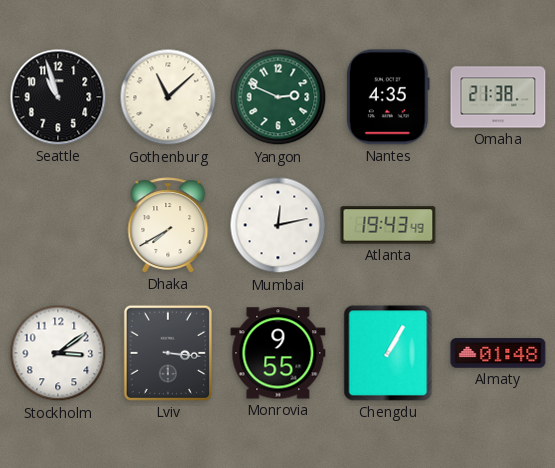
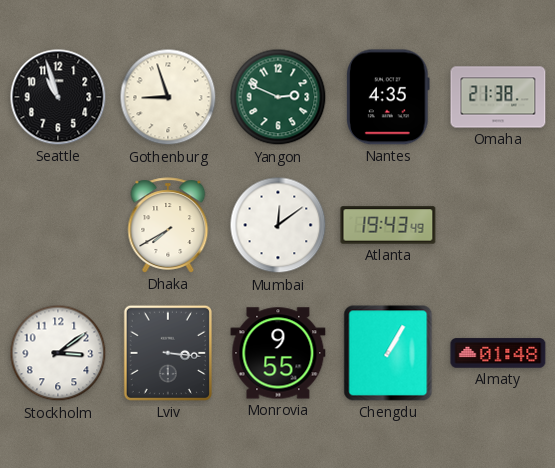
Gothenburg: 11:08 -> 8:57
Mumbai: 12:13 -> 12:09
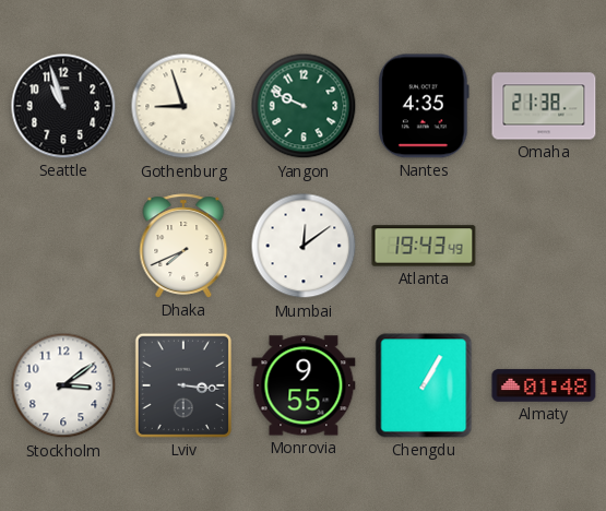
Yangon: 2:49 -> 9:49
Dhaka: 7:40 -> 7:41
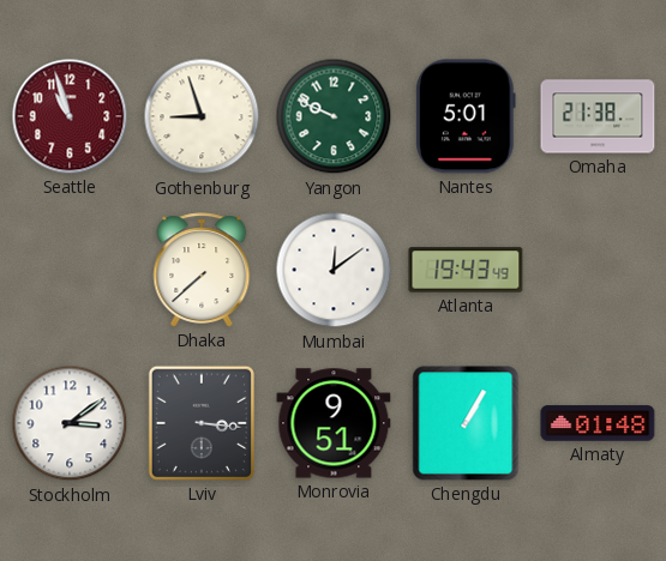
Seattle dial: black -> burgundy
Nantes: 4:35 -> 5:01
Dhaka: 7:41 -> 7:38
Monrovia: 9:55 -> 9:51
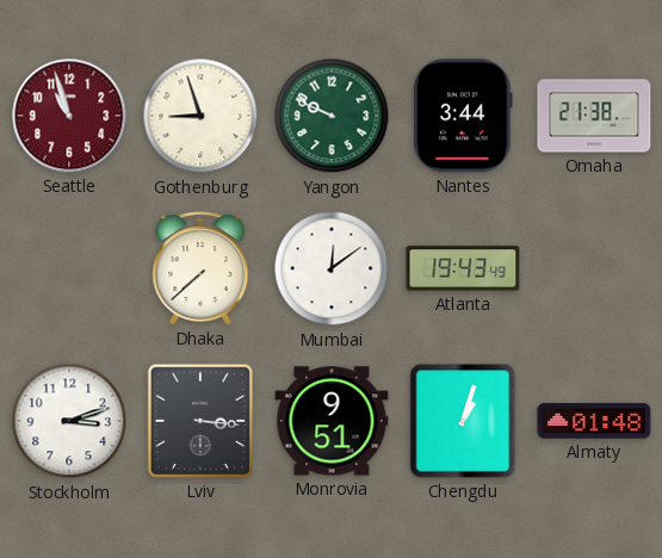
Nantes: 5:01 -> 3:44
Stockholm: 3:09 -> 3:12
Chengdu: 1:05 -> 1:03
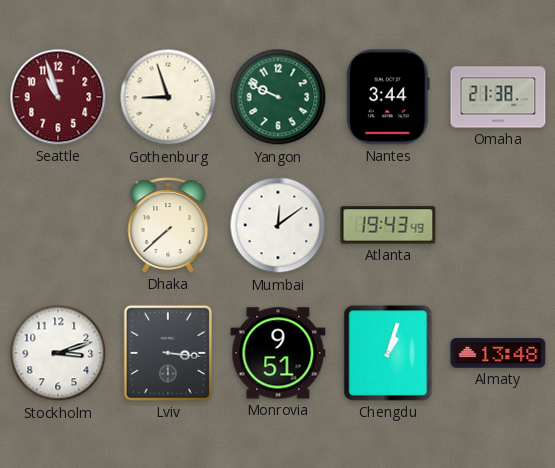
Almaty: 01:48 -> 13:48
